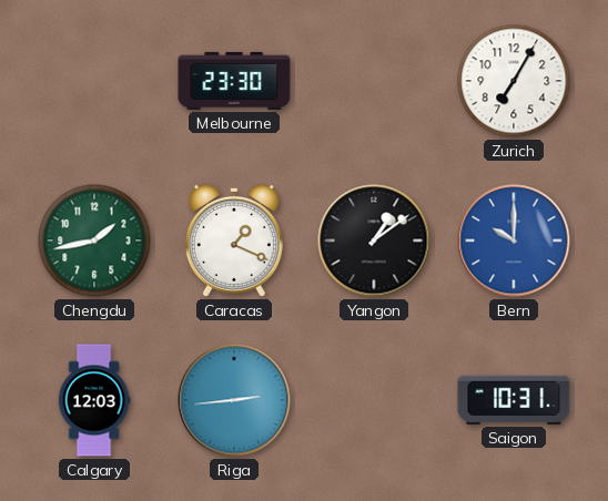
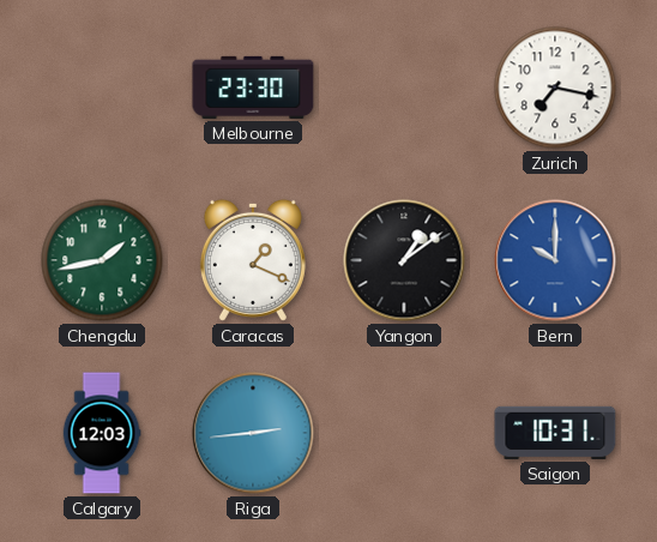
Zurich: 7:05 -> 7:17
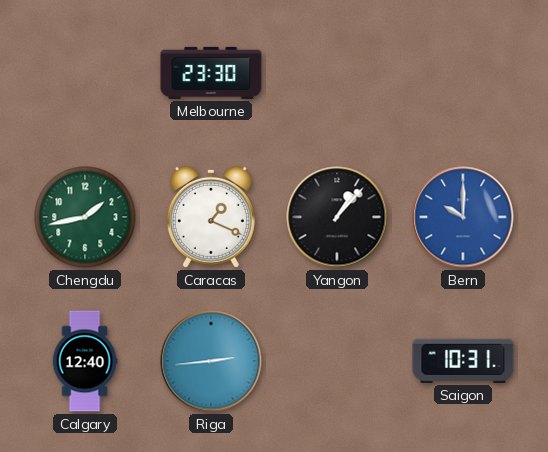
Zurich: 7:17 -> none
Yangon: 1:09 -> 1:07
Calgary: 12:03 -> 12:40
